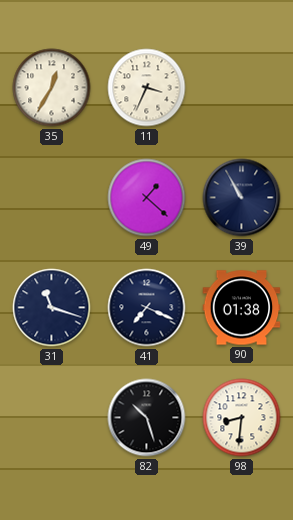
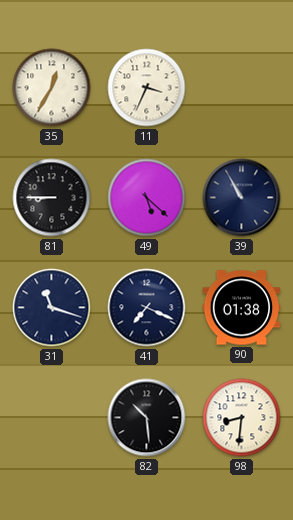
81: none -> 8:45
49: 1:22 -> 5:22
82: 10:27 -> 10:29
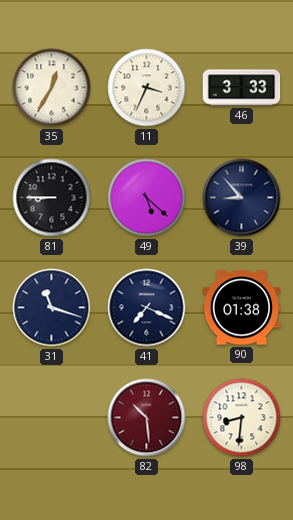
46: none -> 3:33
39: 10:55 -> 8:53
82 dial: black -> burgundy
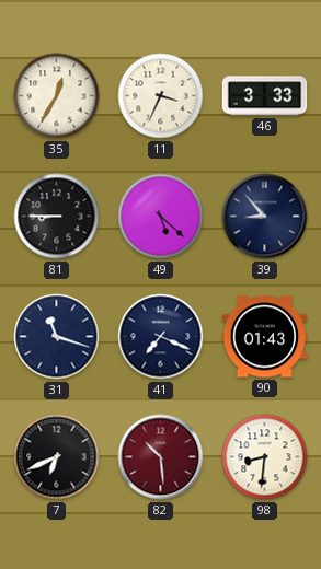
90: 01:38 -> 01:43
7: none -> 6:41
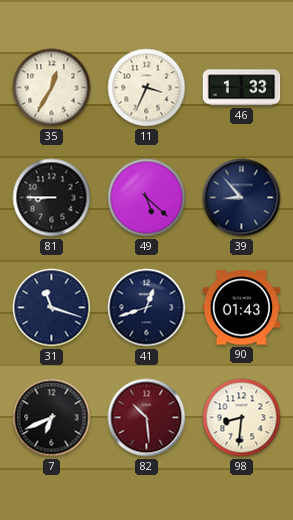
46: 3:33 -> 1:33
41: 7:19 -> 12:42
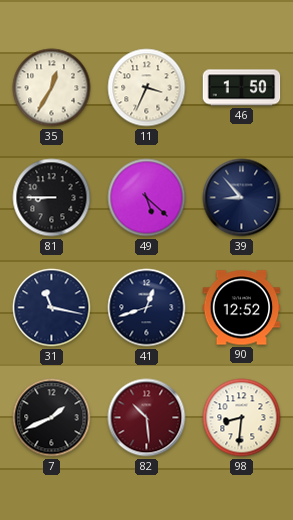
46: 1:33 -> 1:50
31: 11:18 -> 11:17
90: 01:43 -> 12:52
7: 6:41 -> 1:41
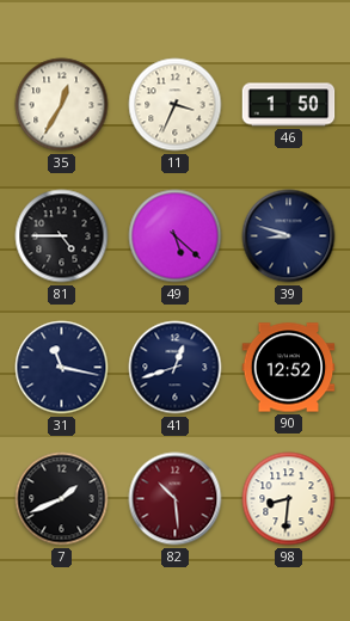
81: 8:45 -> 4:45
39: 8:53 -> 8:48
